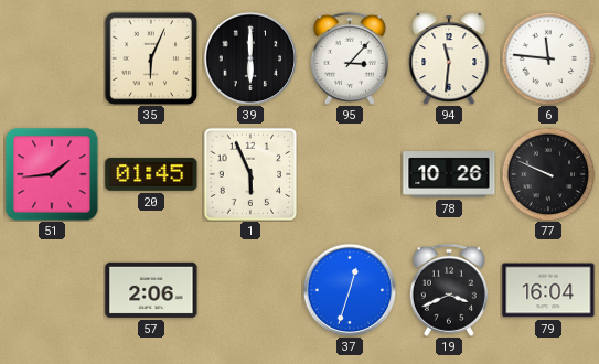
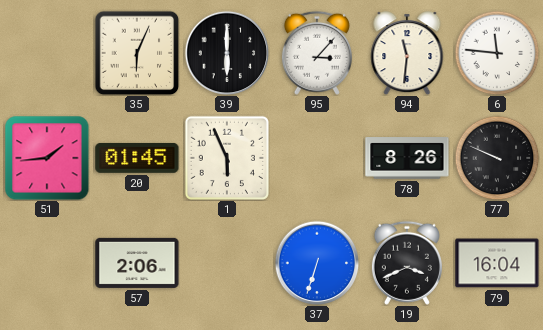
78: 10:26 -> 8:26
37: 12:33 -> 6:33
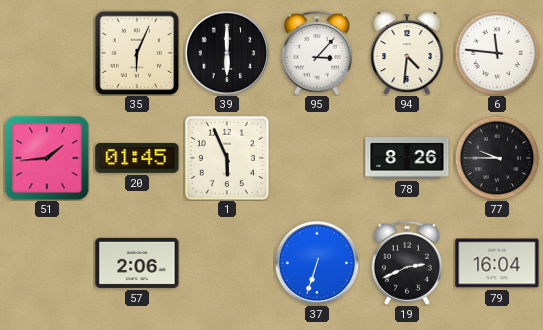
94: 11:31 -> 4:31
77: 9:49 -> 9:45
19: 3:41 -> 2:41
